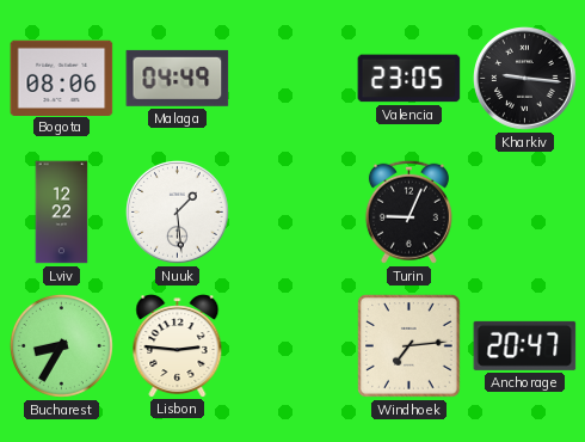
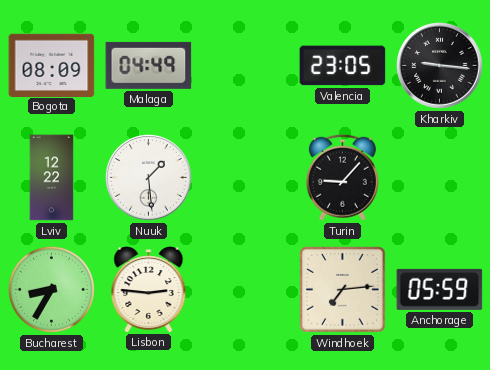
Bogota: 08:06 -> 08:09
Turin: 9:04 -> 9:07
Anchorage: 20:47 -> 05:59
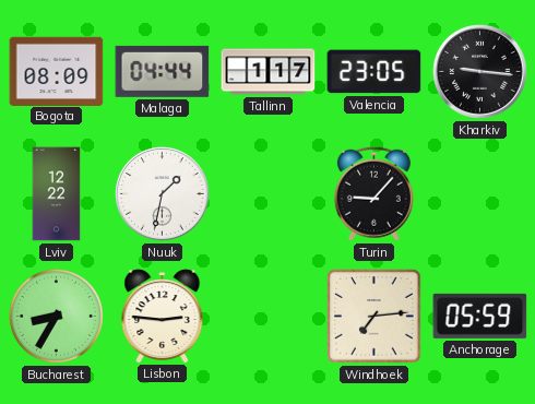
Malaga: 04:49 -> 04:44
Tallinn: none -> 1:17
Nuuk: 1:29 -> 1:32
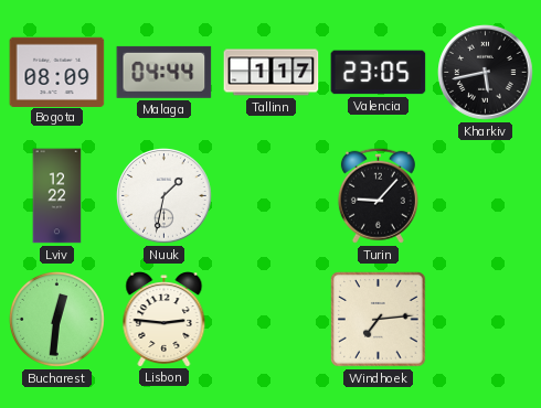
Kharkiv: 9:16 -> 5:43
Bucharest: 8:35 -> 12:31
Anchorage: 05:59 -> none
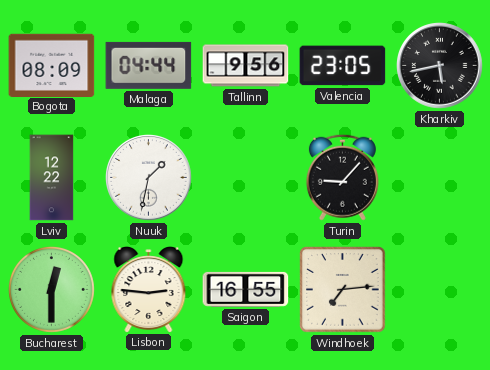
Tallinn: 1:17 -> 9:56
Bucharest: 12:31 -> 12:30
Saigon: none -> 16:55
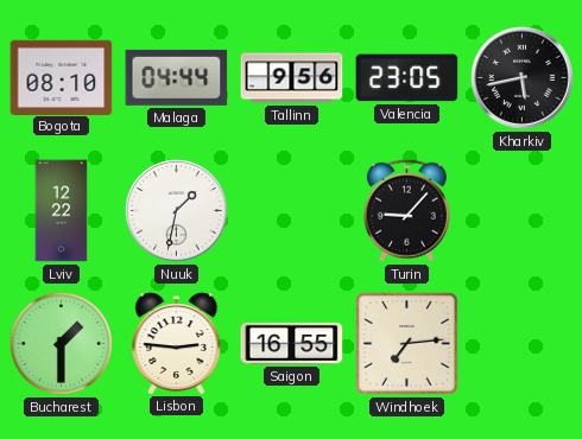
Bogota: 08:09 -> 08:10
Bucharest: 12:30 -> 1:30
